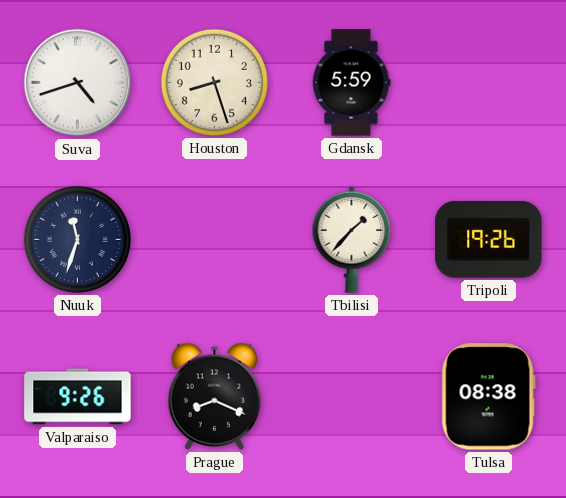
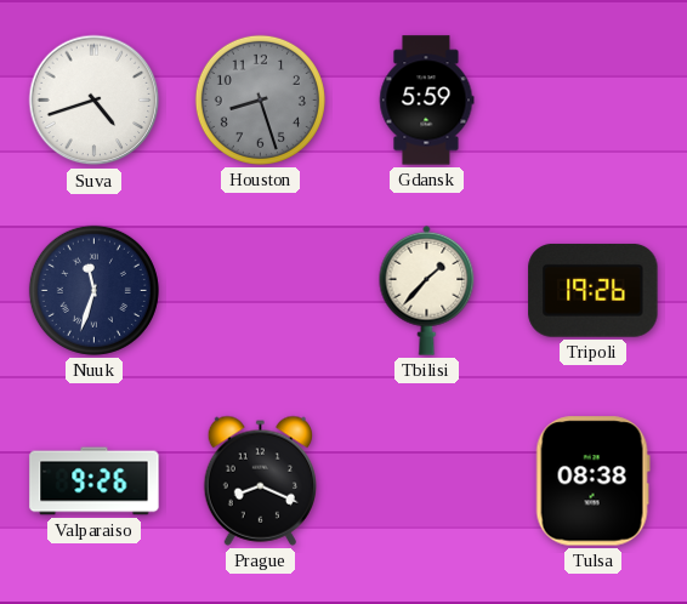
Houston dial: cream -> grey
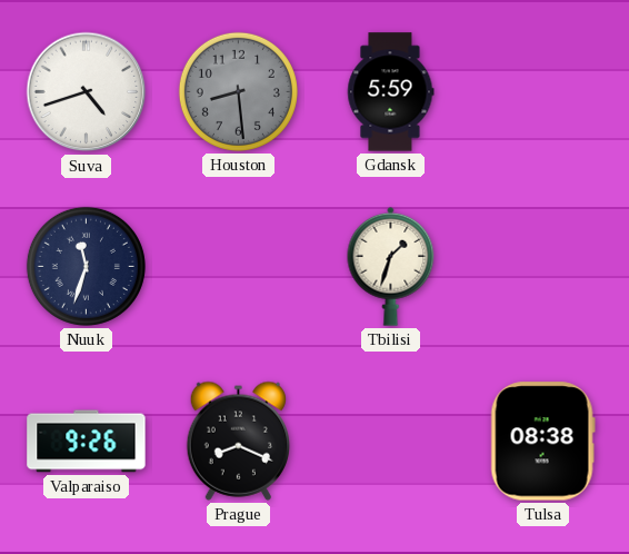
Houston: 8:27 -> 8:29
Tbilisi: 1:37 -> 1:33
Tripoli: 19:26 -> none
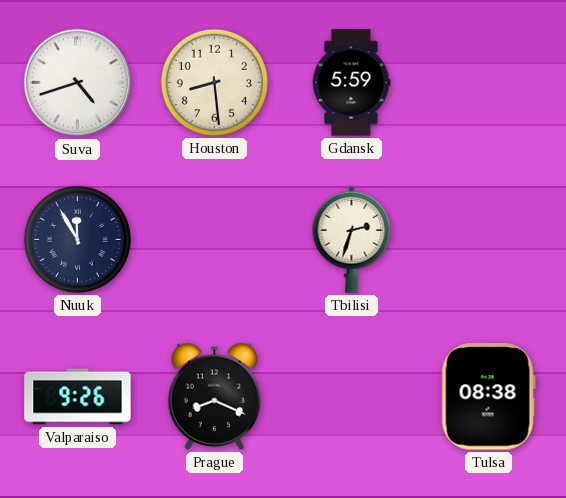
Houston dial: grey -> cream
Nuuk: 11:33 -> 11:55
Tbilisi: 1:33 -> 2:33
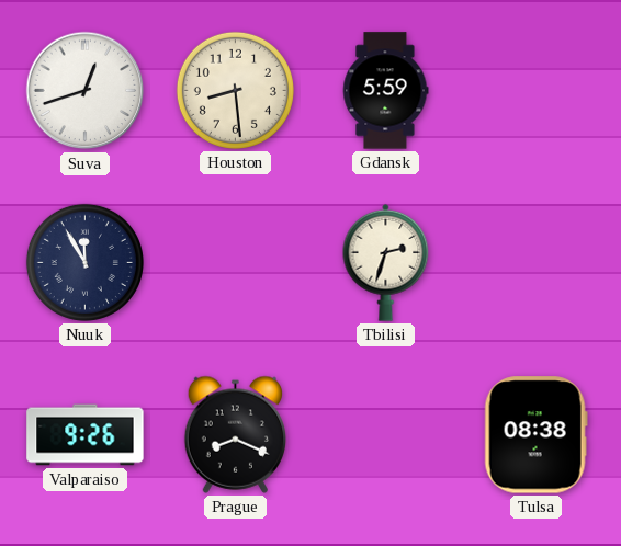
Suva: 4:42 -> 12:42
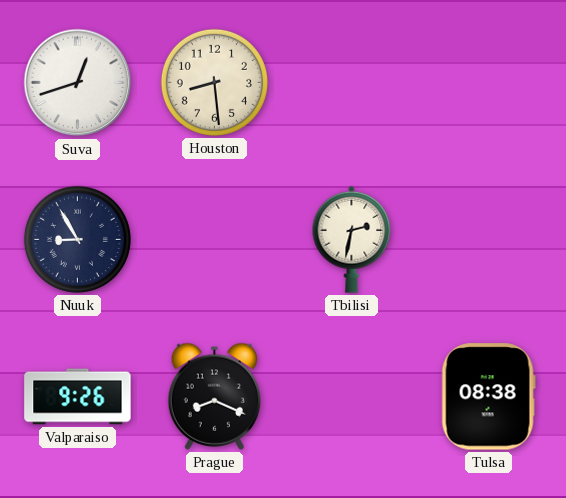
Gdansk: 5:59 -> none
Nuuk: 11:55 -> 8:55
Tbilisi: 2:33 -> 2:32
